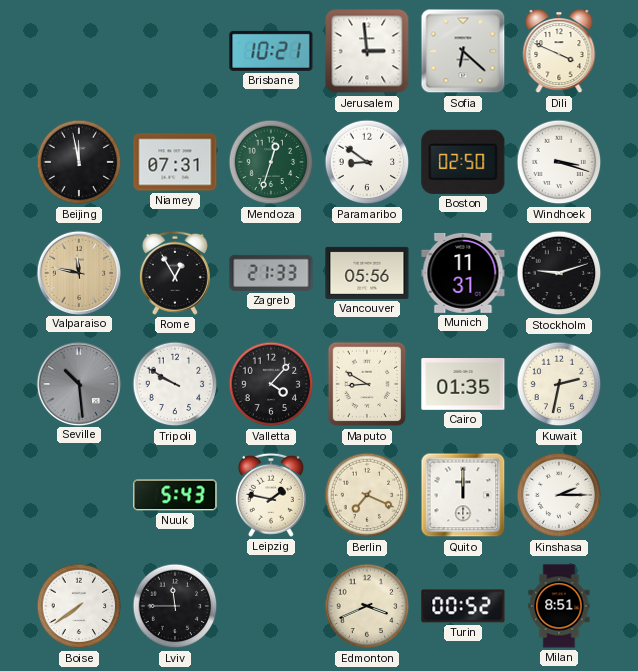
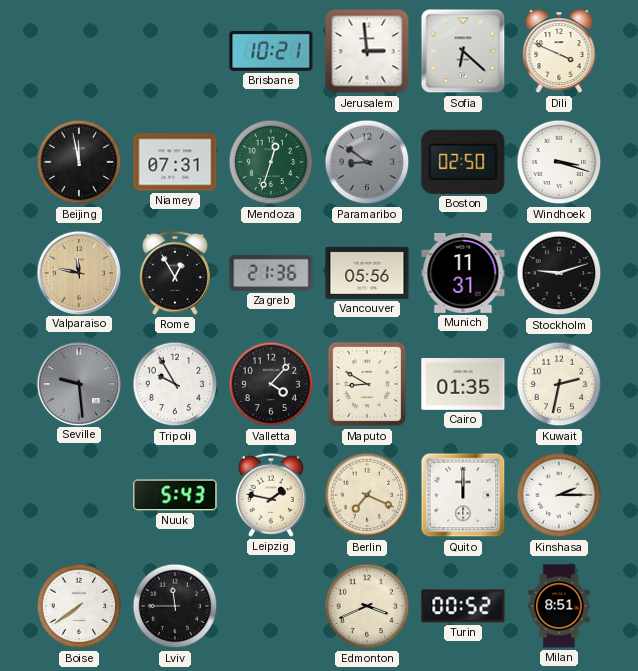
Paramaribo dial: white -> grey
Zagreb: 21:33 -> 21:36
Seville: 10:29 -> 9:29
Tripoli: 9:50 -> 9:55
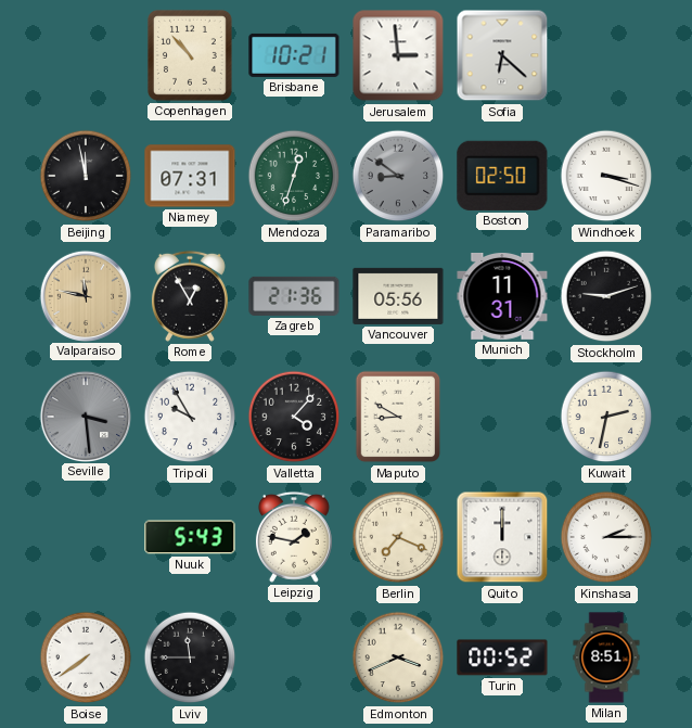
Copenhagen: none -> 10:53
Dili: 3:49 -> none
Seville: 9:29 -> 3:29
Cairo: 01:35 -> none
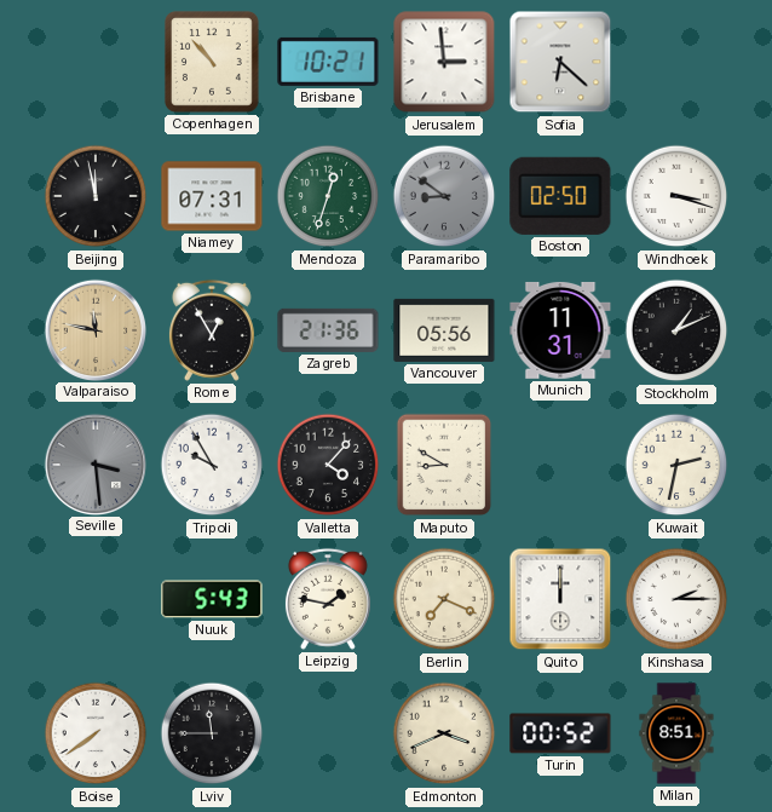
Stockholm: 9:12 -> 1:11
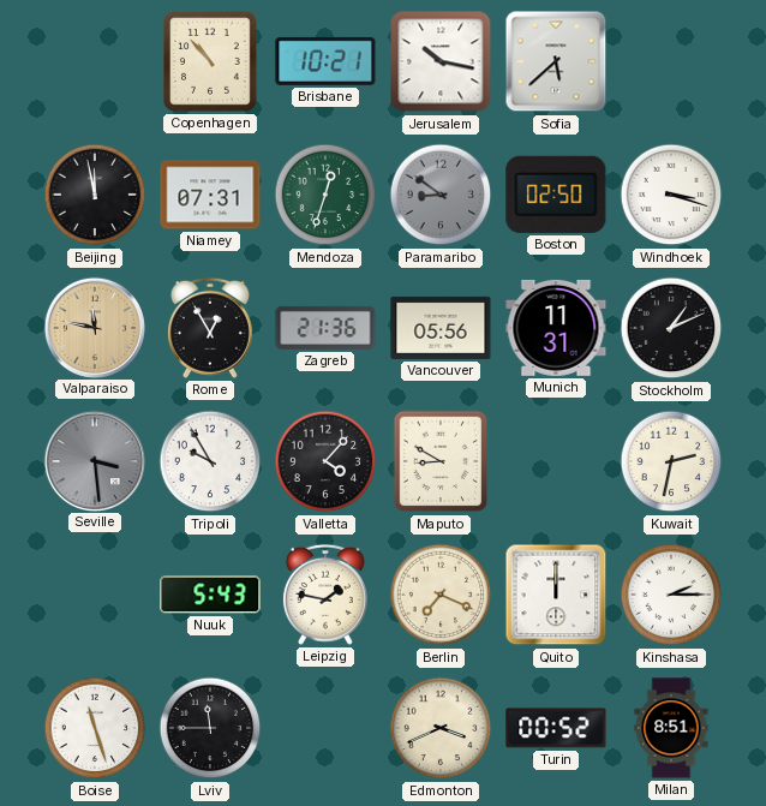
Jerusalem: 2:59 -> 10:17
Sofia: 6:22 -> 5:38
Boise: 7:39 -> 11:27
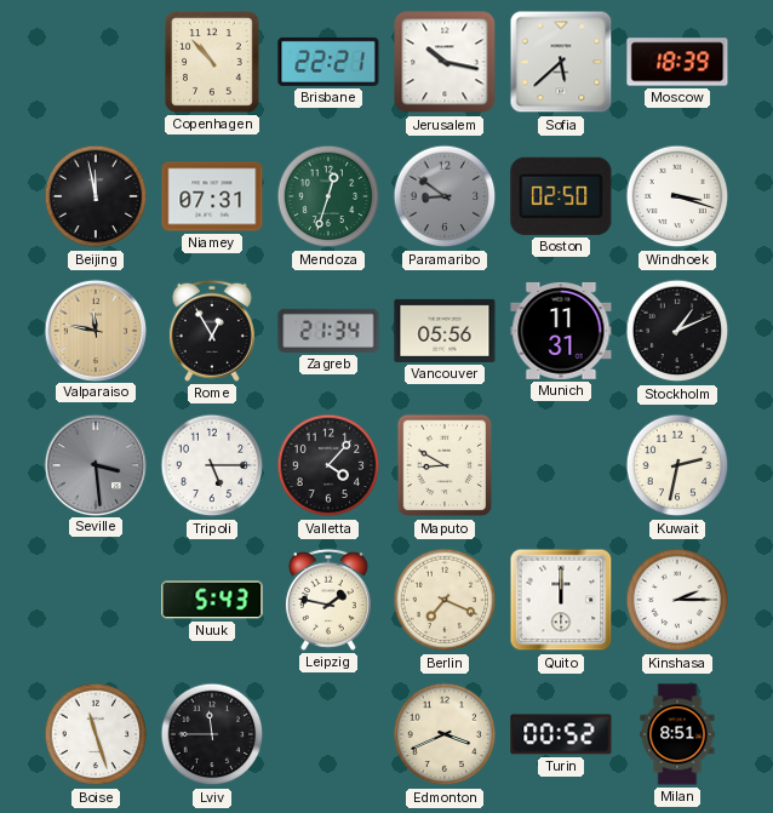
Brisbane: 10:21 -> 22:21
Moscow: none -> 18:39
Zagreb: 21:36 -> 21:34
Tripoli: 9:55 -> 5:15
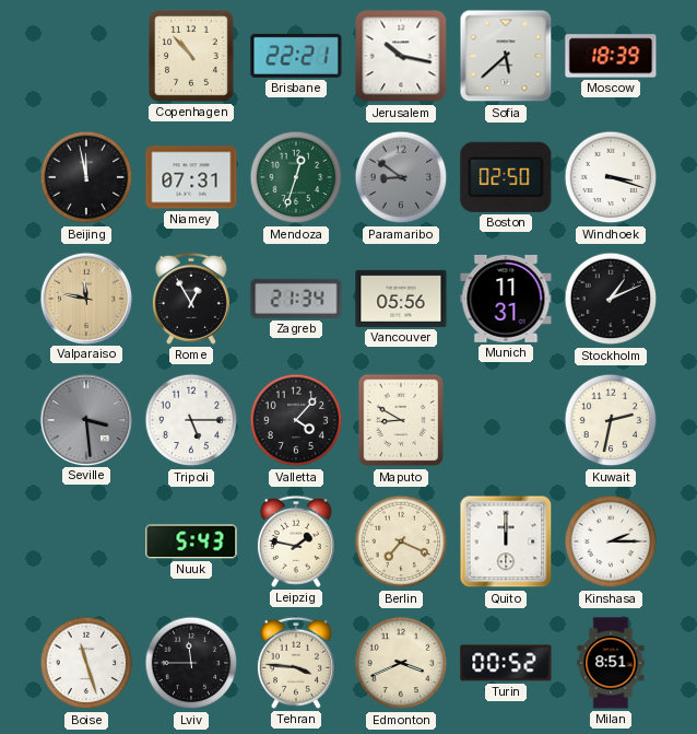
Tehran: none -> 3:46
